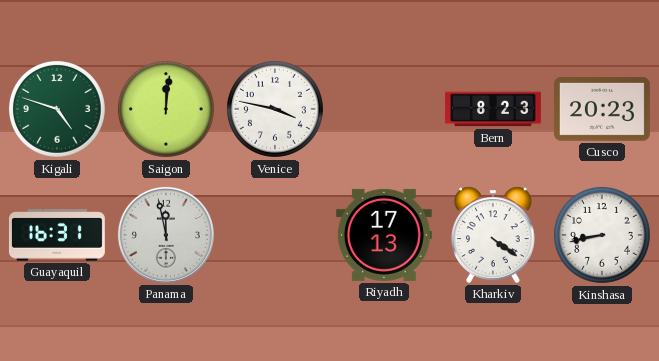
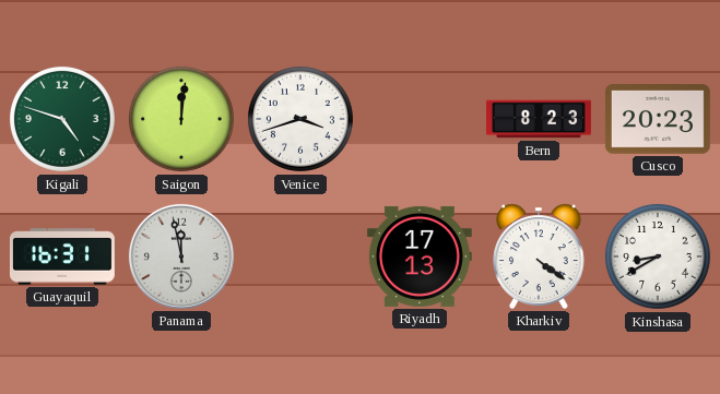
Venice: 3:47 -> 3:42
Kinshasa: 8:43 -> 8:40
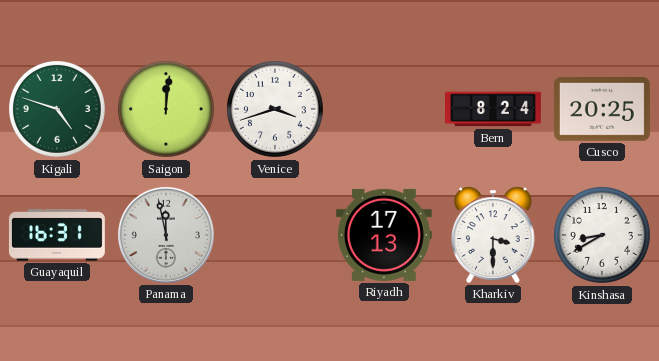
Bern: 8:23 -> 8:24
Cusco: 20:23 -> 20:25
Kharkiv: 4:21 -> 3:30
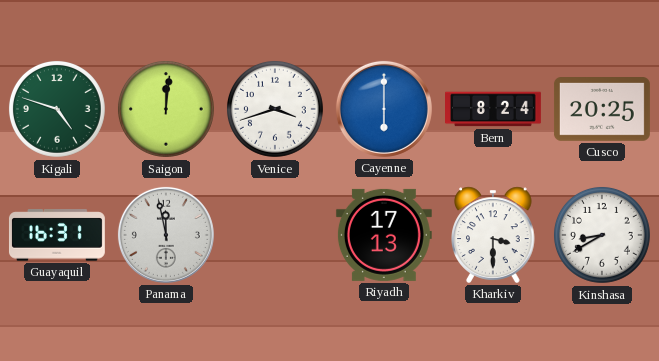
Cayenne: none -> 6:00
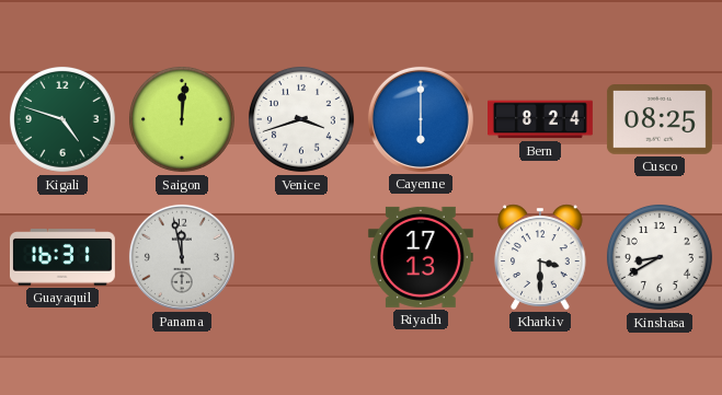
Cusco: 20:25 -> 08:25
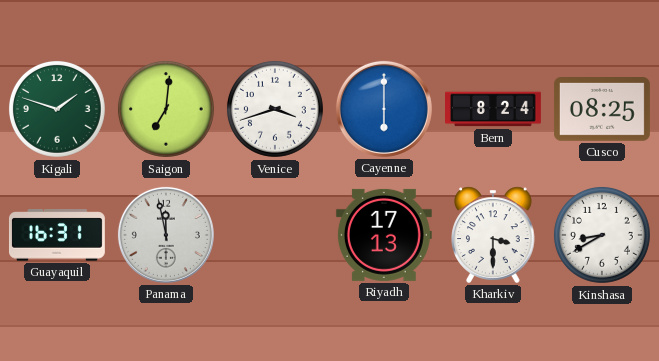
Kigali: 4:48 -> 1:48
Saigon: 12:01 -> 7:01
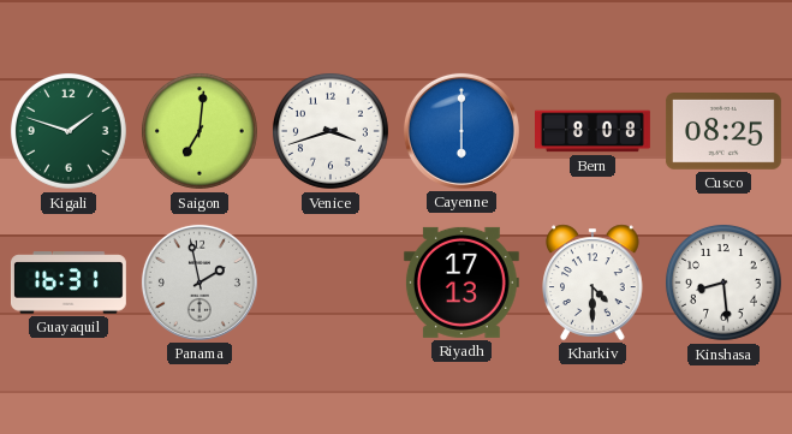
Bern: 8:24 -> 8:08
Panama: 11:58 -> 1:58
Kharkiv: 3:30 -> 4:30
Kinshasa: 8:40 -> 8:29
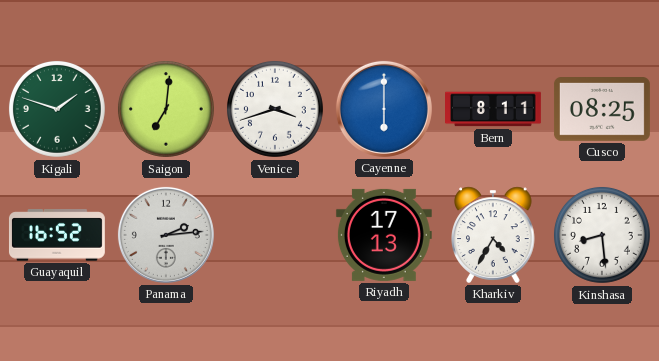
Bern: 8:08 -> 8:11
Guayaquil: 16:31 -> 16:52
Panama: 1:58 -> 2:14
Kharkiv: 4:30 -> 4:35
